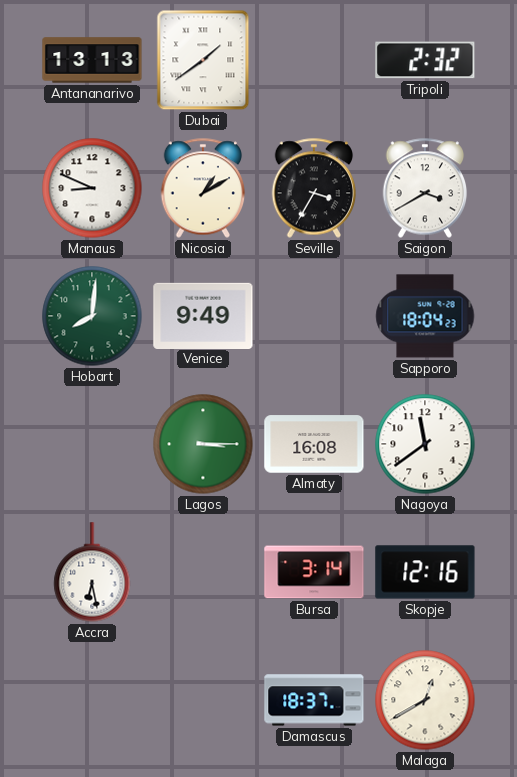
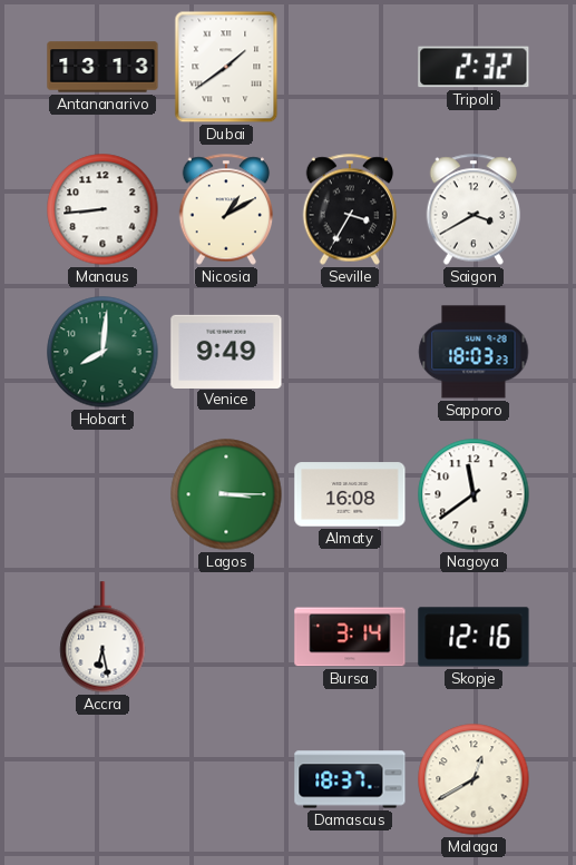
Manaus: 8:49 -> 8:44
Sapporo: 18:04 -> 18:03
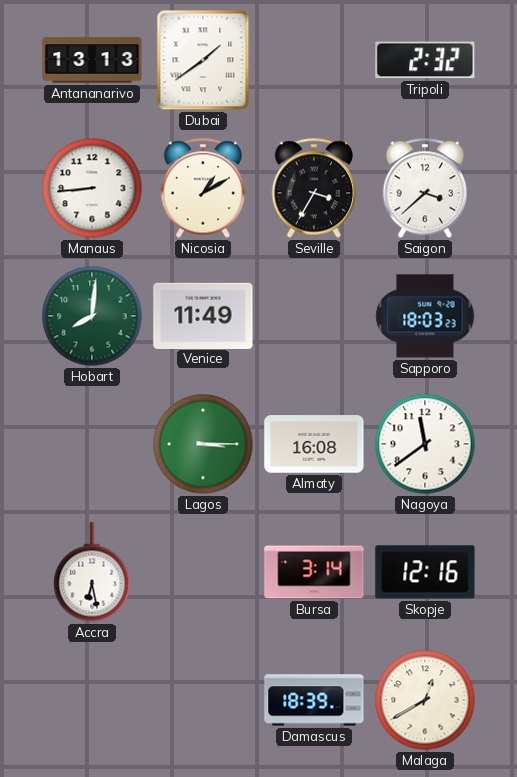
Saigon: 3:40 -> 3:38
Venice: 9:49 -> 11:49
Damascus: 18:37 -> 18:39
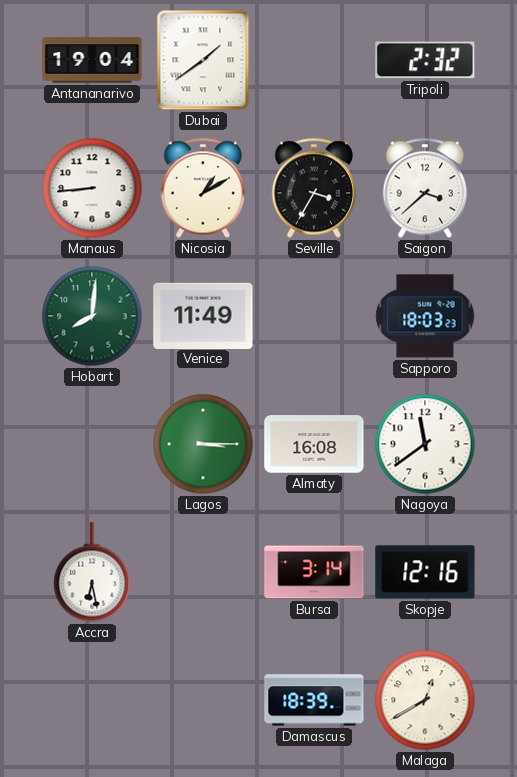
Antananarivo: 13:13 -> 19:04
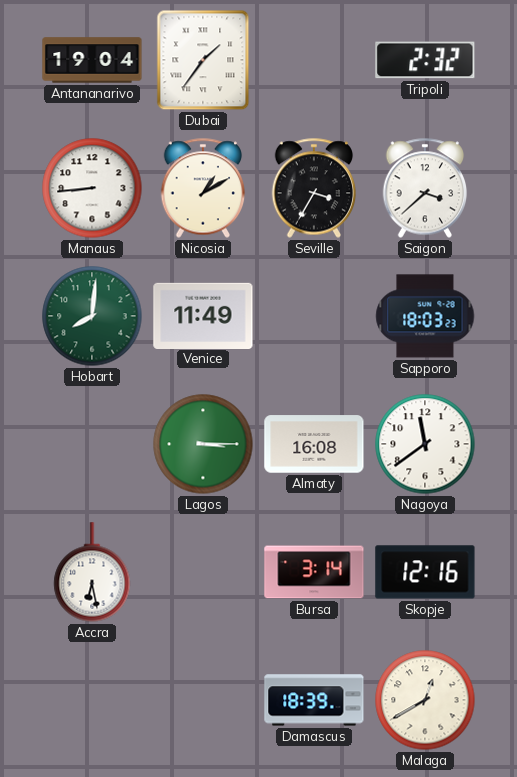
Dubai: 1:39 -> 1:36
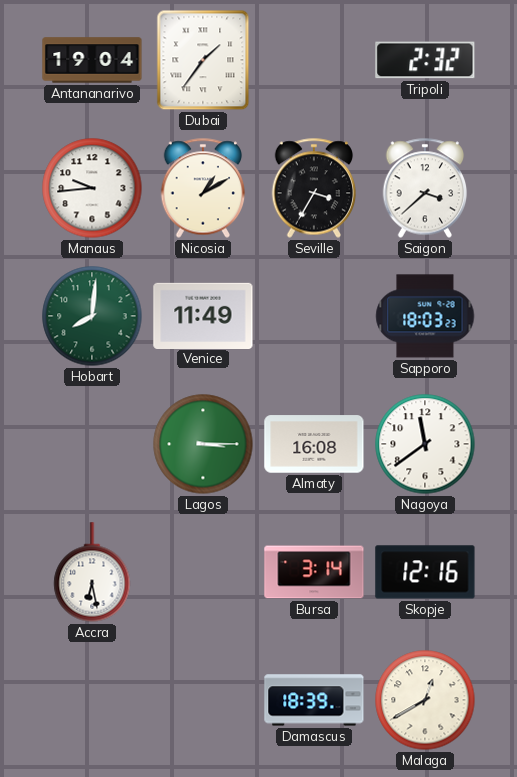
Manaus: 8:44 -> 9:44
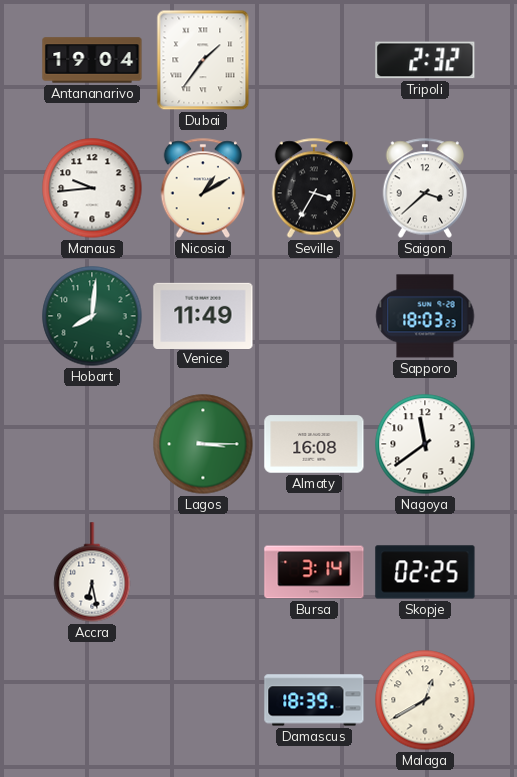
Skopje: 12:16 -> 02:25
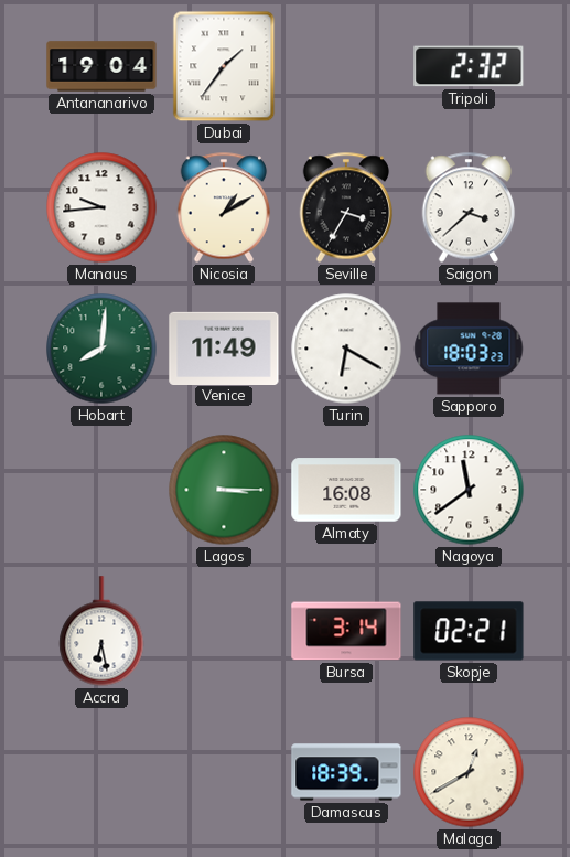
Turin: none -> 6:20
Skopje: 02:25 -> 02:21
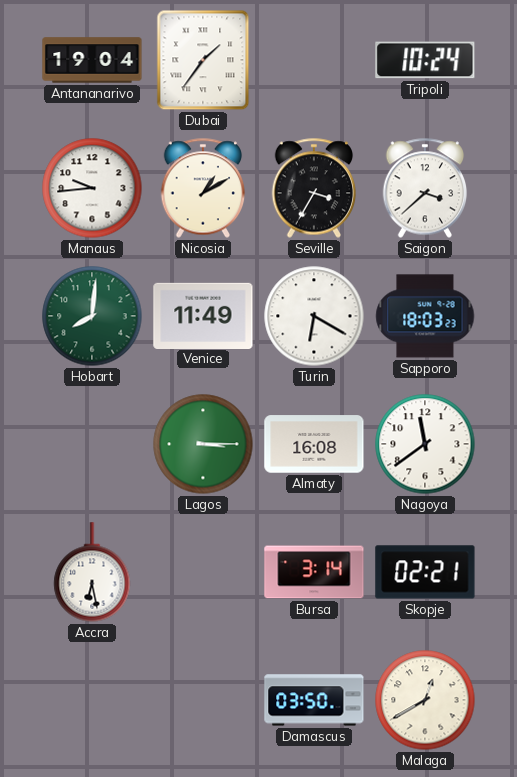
Tripoli: 2:32 -> 10:24
Damascus: 18:39 -> 03:50
